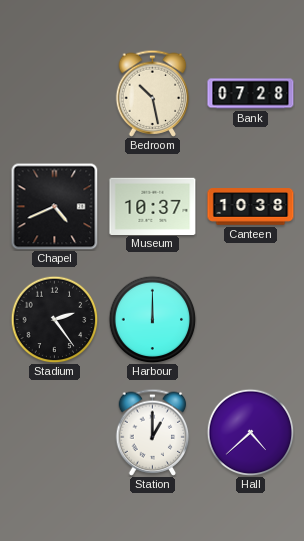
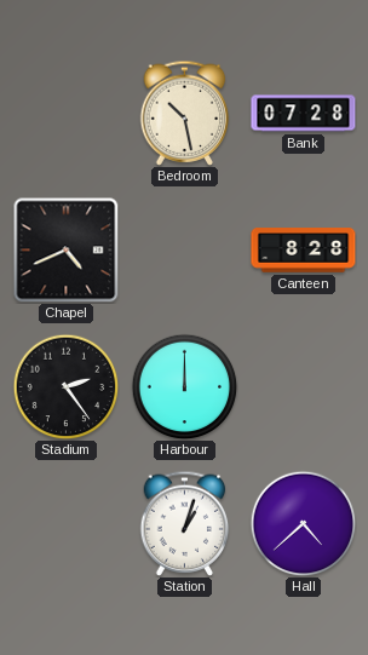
Museum: 10:37 -> none
Canteen: 10:38 -> 8:28
Station: 1:00 -> 1:03
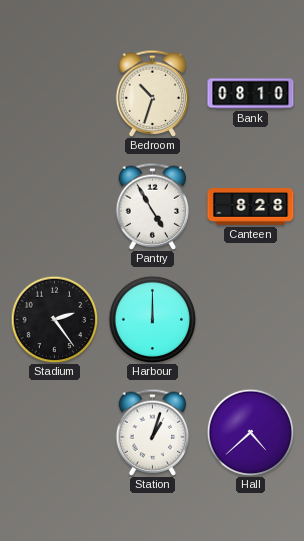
Bedroom: 10:28 -> 10:33
Bank: 07:28 -> 08:10
Chapel: 4:41 -> none
Pantry: none -> 4:55
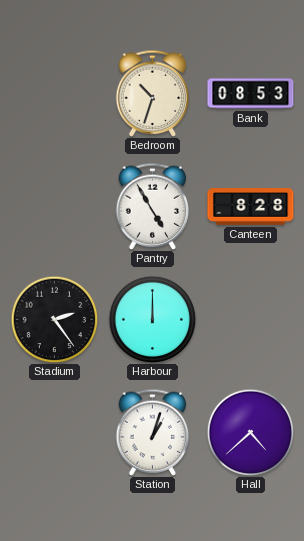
Bank: 08:10 -> 08:53
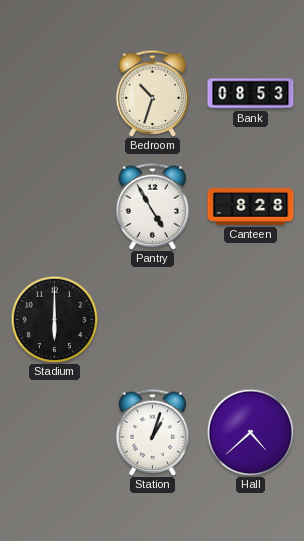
Stadium: 2:24 -> 6:00
Harbour: 12:00 -> none
